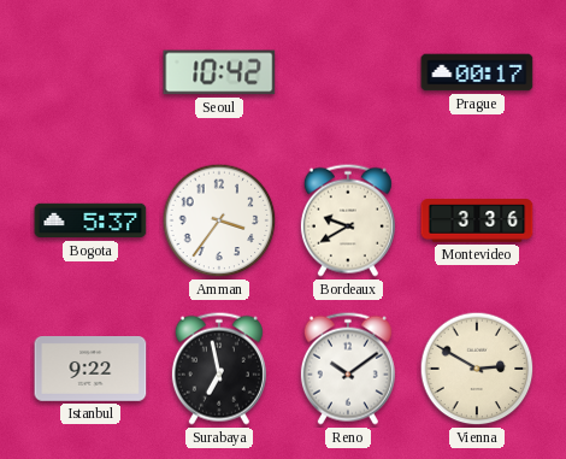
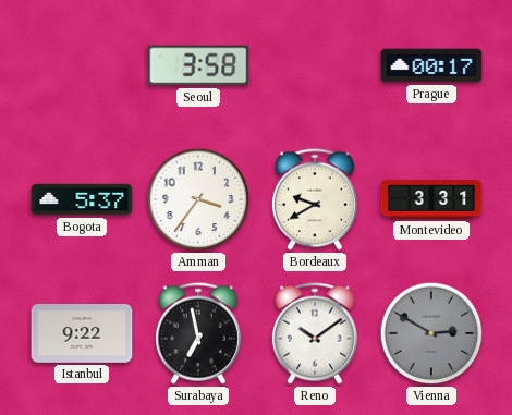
Seoul: 10:42 -> 3:58
Montevideo: 3:36 -> 3:31
Vienna dial: cream -> grey
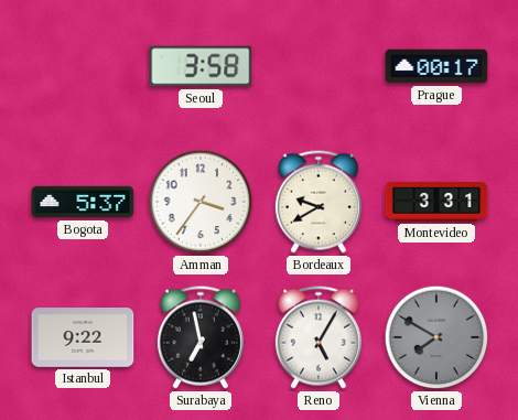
Reno: 10:09 -> 5:05
Vienna: 2:50 -> 7:50
